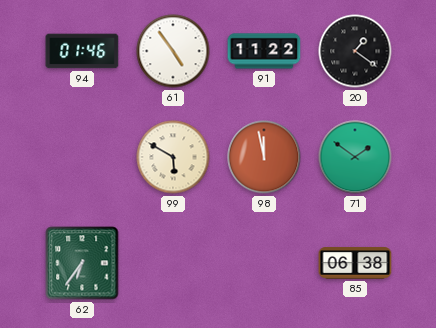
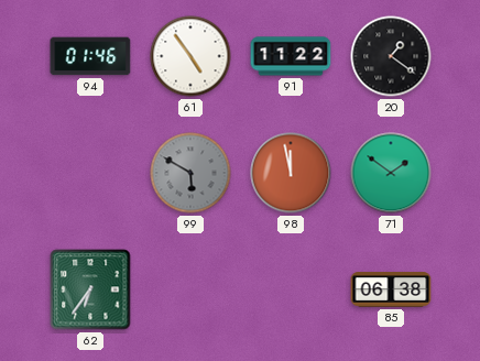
99 dial: cream -> grey
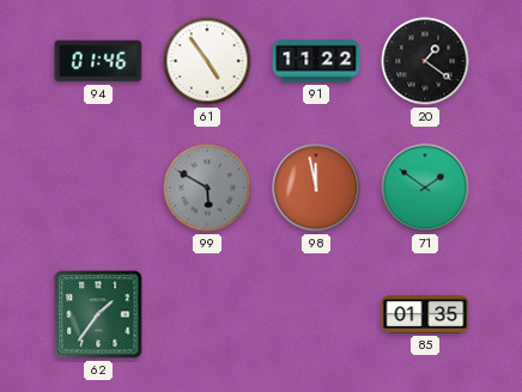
62: 6:36 -> 1:36
85: 06:38 -> 01:35
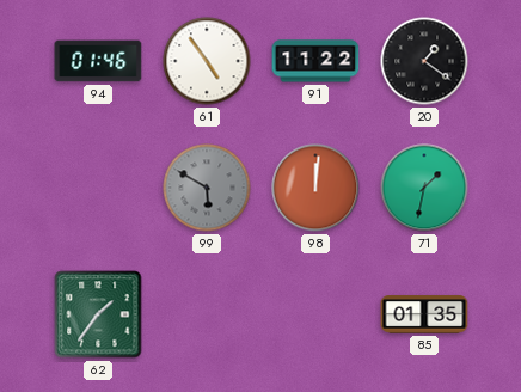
98: 11:58 -> 12:01
71: 1:51 -> 1:32
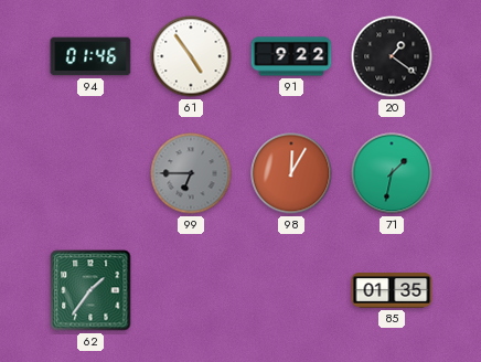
91: 11:22 -> 9:22
99: 5:50 -> 6:45
98: 12:01 -> 12:05
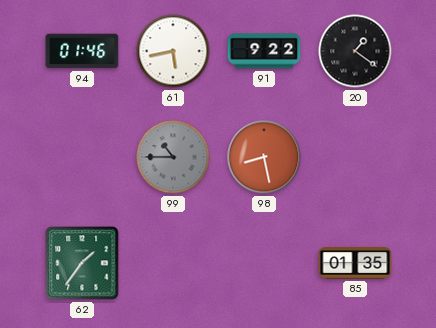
61: 4:54 -> 5:43
99: 6:45 -> 10:45
98: 12:05 -> 8:28
71: 1:32 -> none
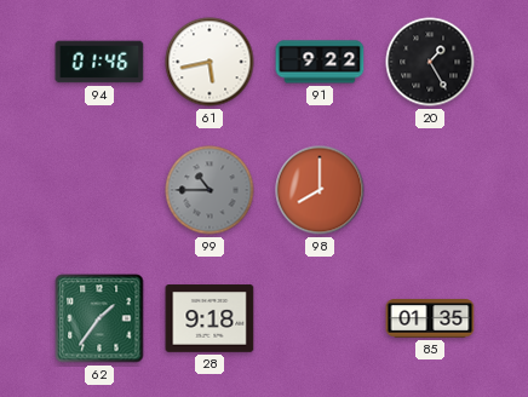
20: 1:21 -> 1:25
98: 8:28 -> 8:00
28: none -> 9:18
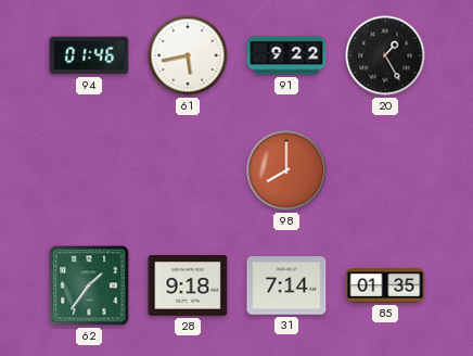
99: 10:45 -> none
31: none -> 7:14
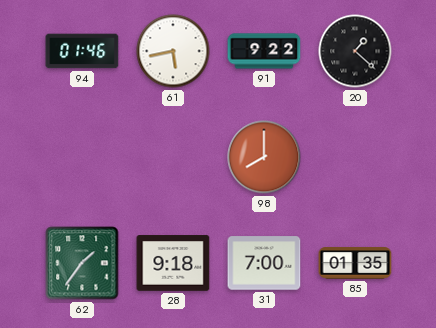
20: 1:25 -> 1:22
31: 7:14 -> 7:00
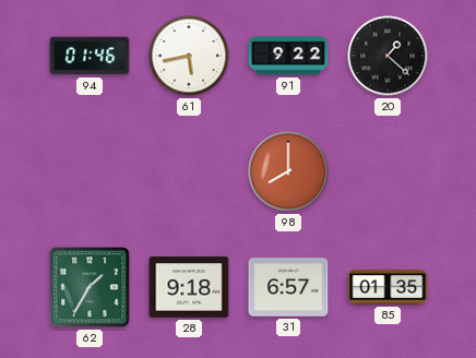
62: 1:36 -> 1:35
31: 7:00 -> 6:57
